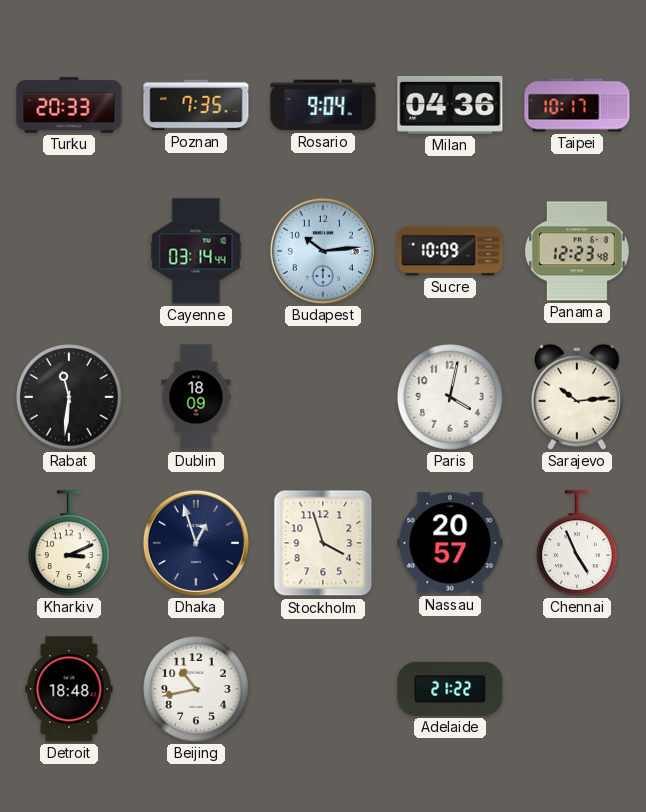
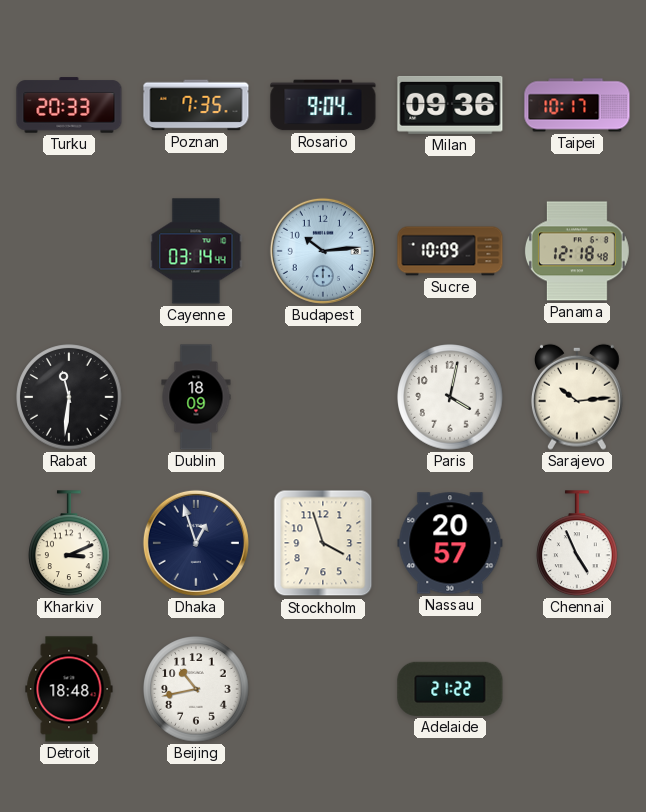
Milan: 04:36 -> 09:36
Panama: 12:23 -> 12:18
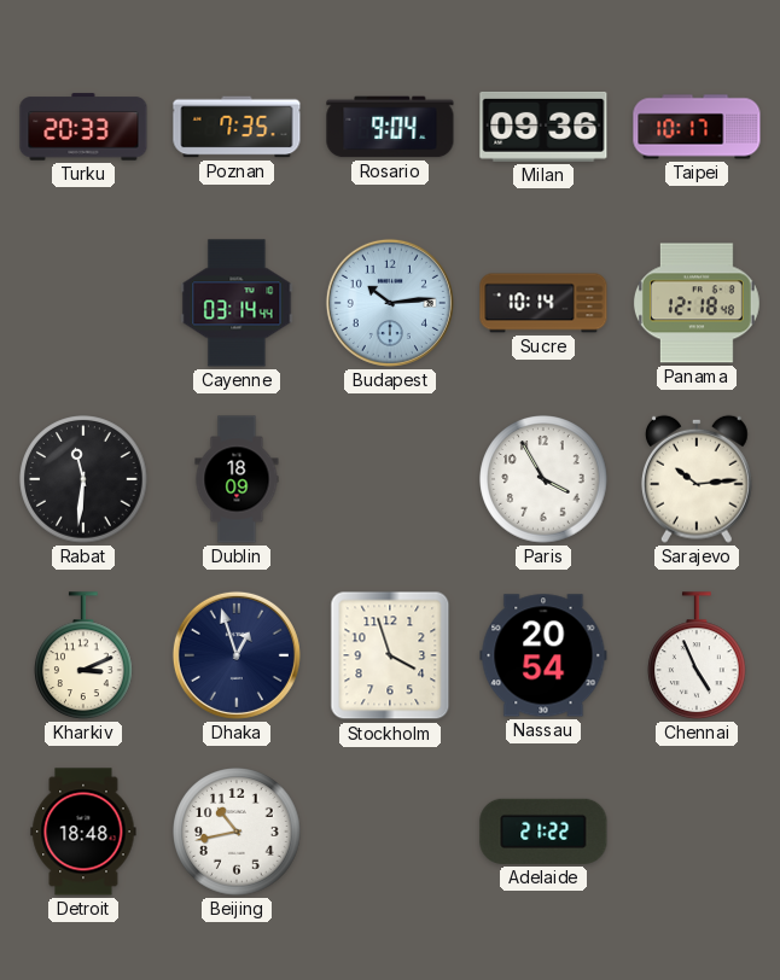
Sucre: 10:09 -> 10:14
Paris: 4:02 -> 3:55
Nassau: 20:57 -> 20:54
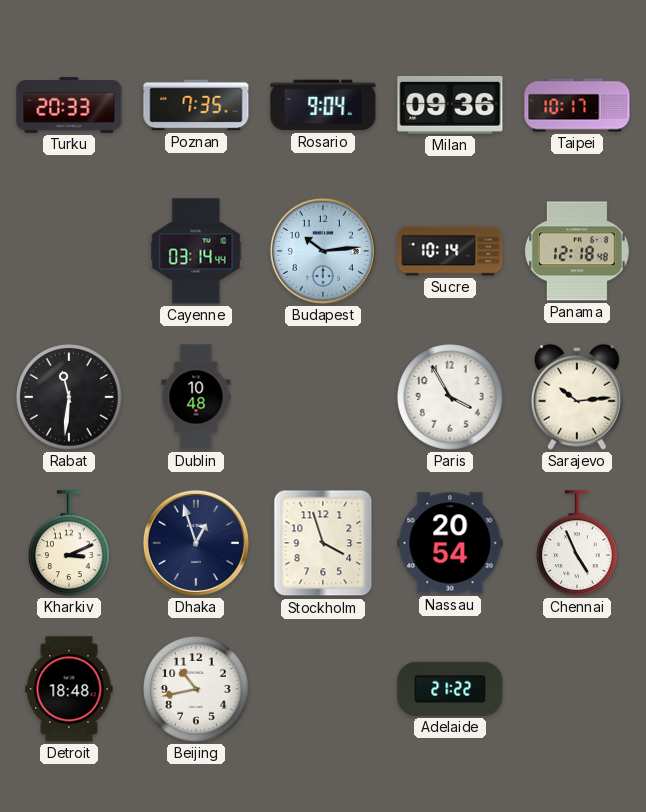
Dublin: 18:09 -> 10:48
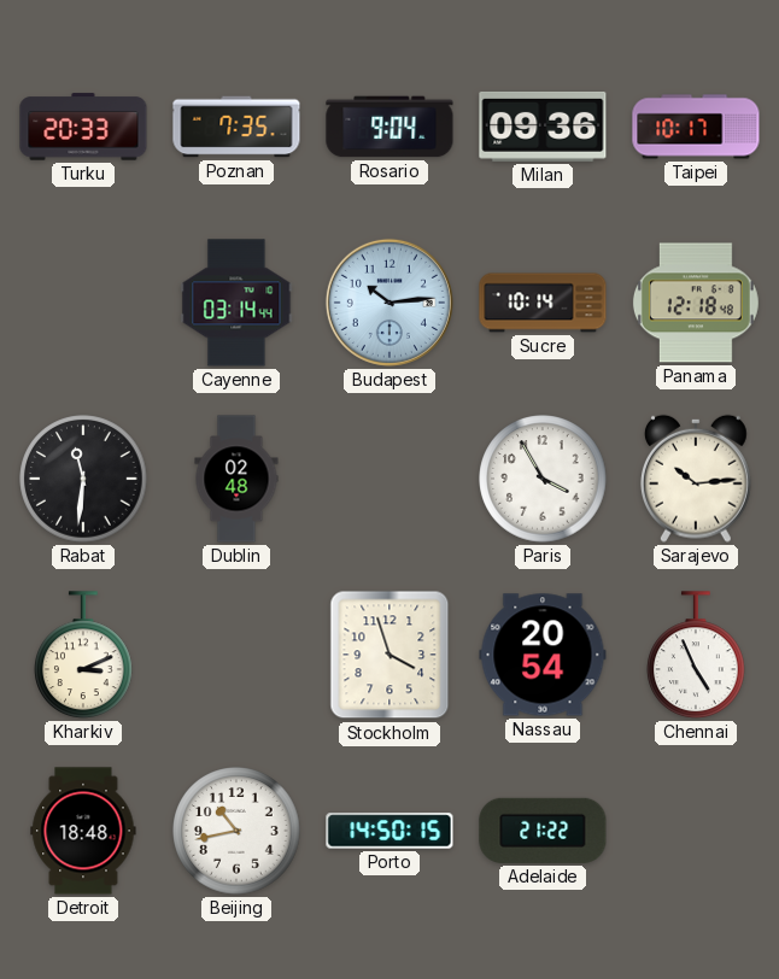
Dublin: 10:48 -> 02:48
Dhaka: 12:57 -> none
Porto: none -> 14:50
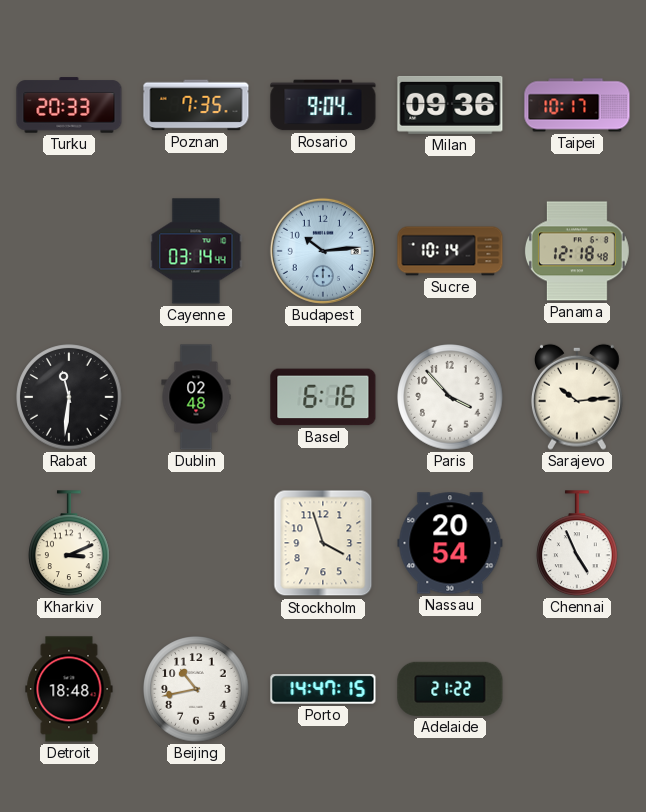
Basel: none -> 6:16
Paris: 3:55 -> 3:53
Porto: 14:50 -> 14:47
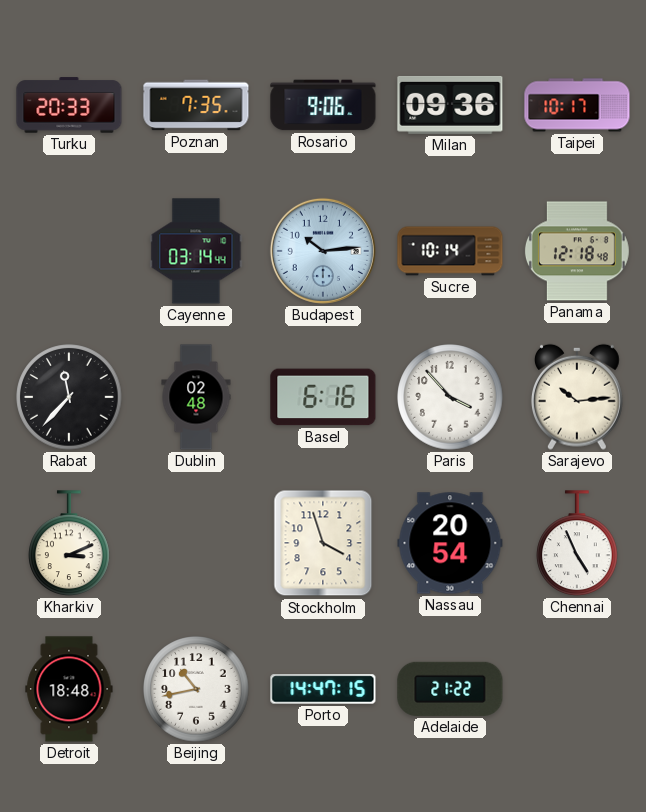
Rosario: 9:04 -> 9:06
Rabat: 11:31 -> 11:37
